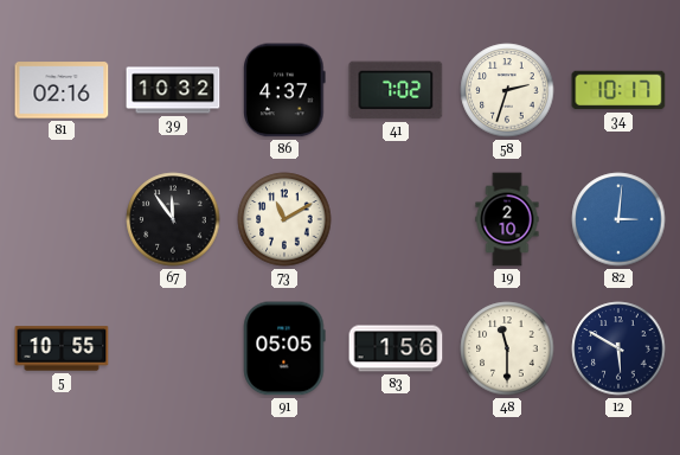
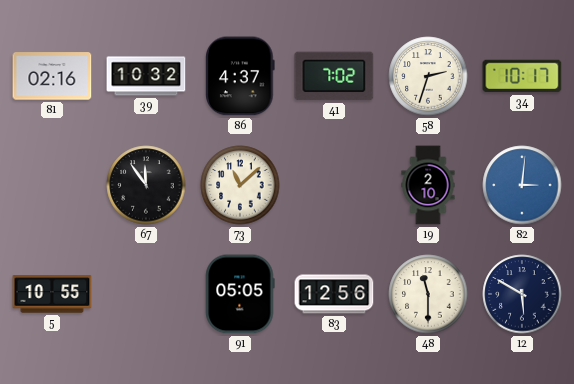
73: 11:10 -> 11:08
83: 1:56 -> 12:56
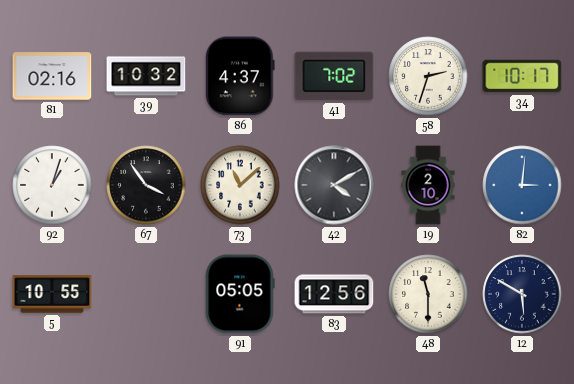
92: none -> 1:03
67: 11:54 -> 3:54
42: none -> 4:10
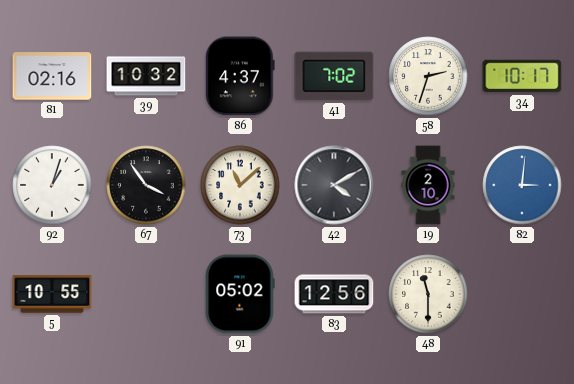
91: 05:05 -> 05:02
12: 5:50 -> none
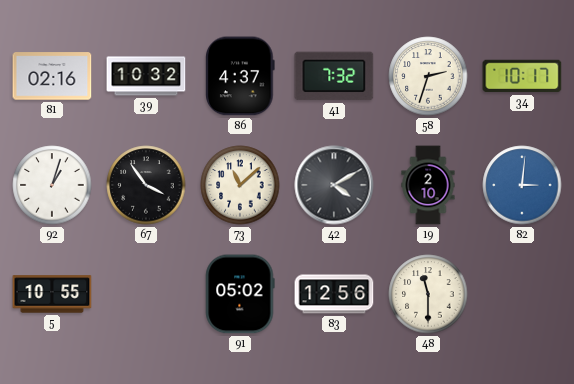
41: 7:02 -> 7:32
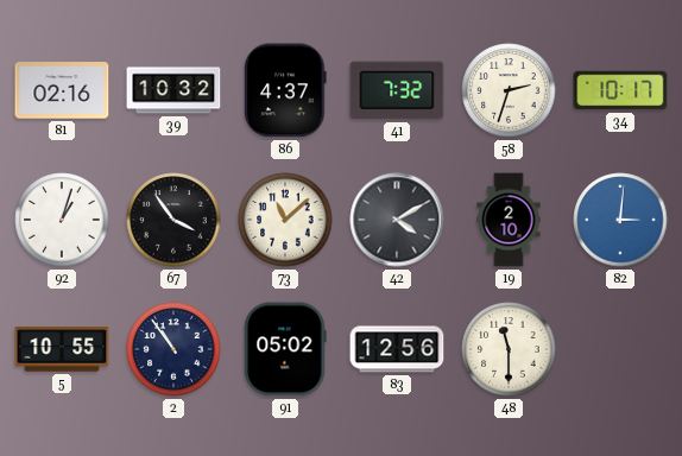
2: none -> 10:54
